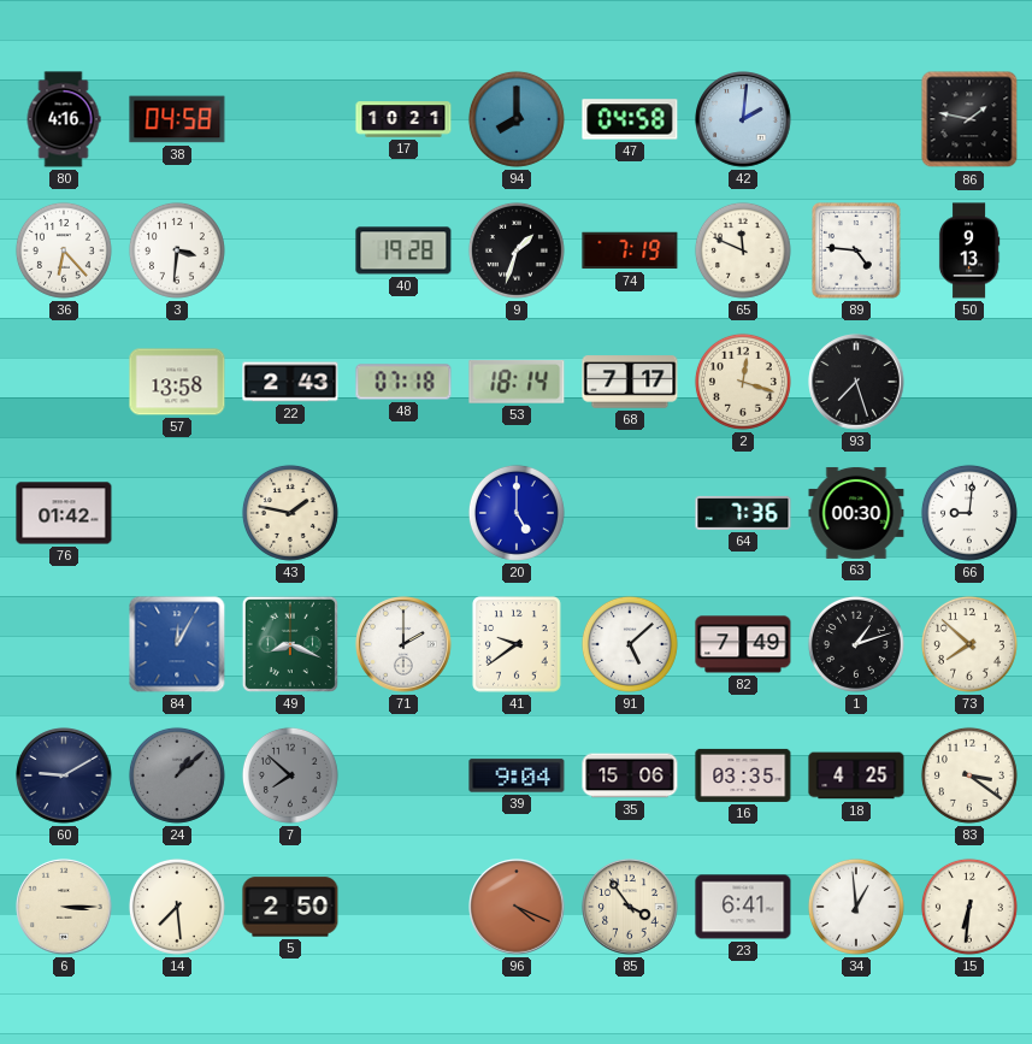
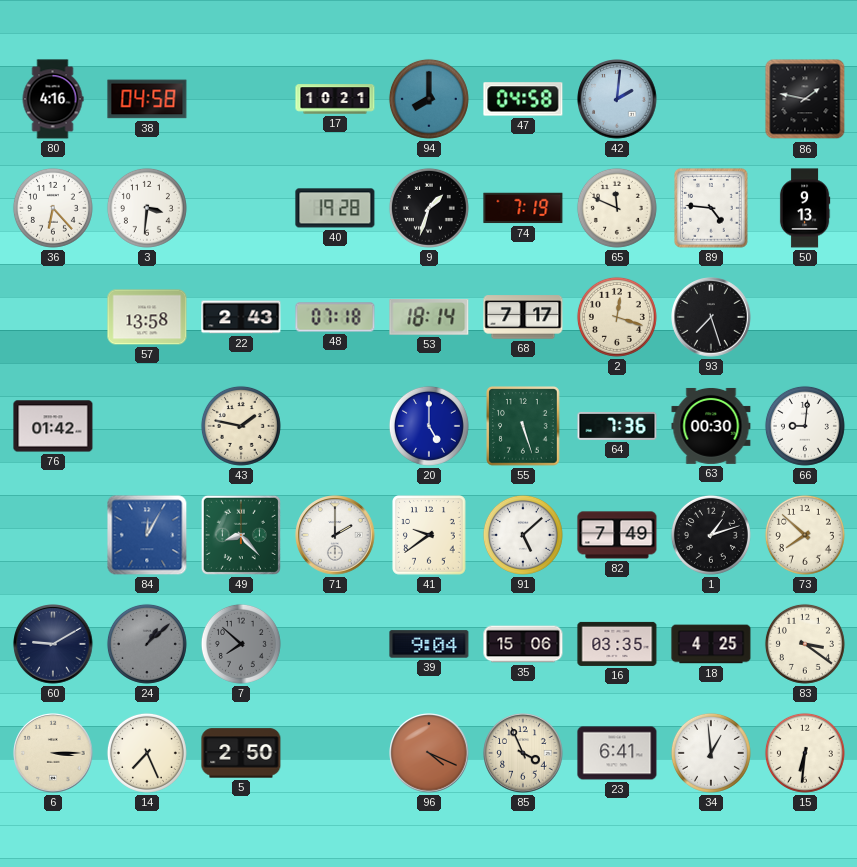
55: none -> 5:27
49: 8:19 -> 8:23
14: 7:29 -> 7:26
85: 3:54 -> 3:56
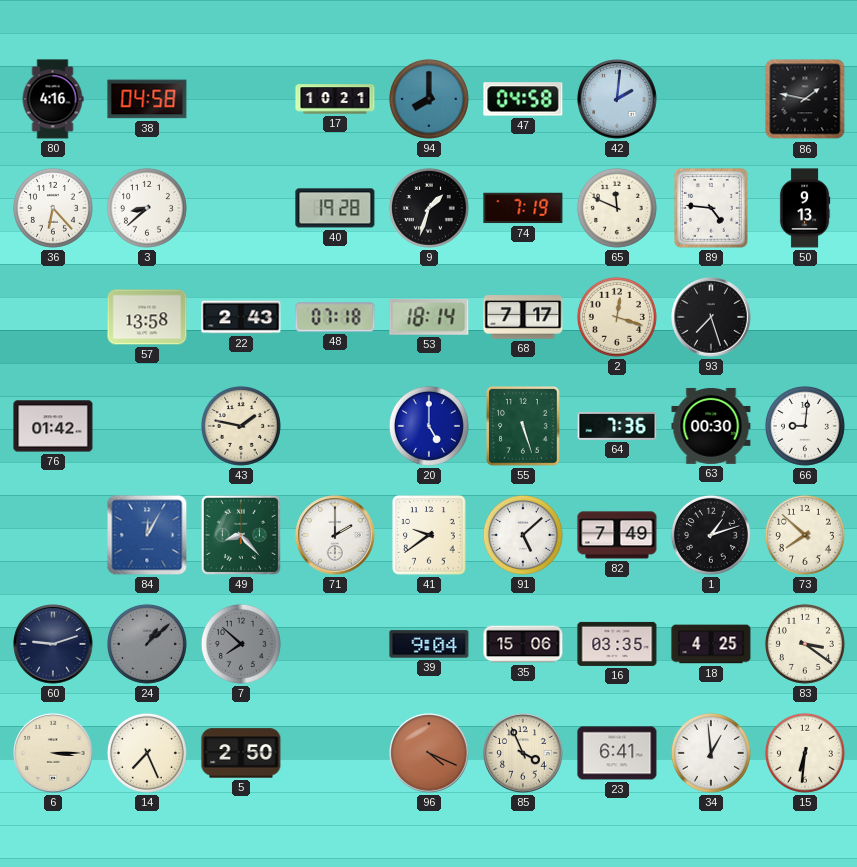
3: 3:31 -> 8:38
60: 9:10 -> 9:12
